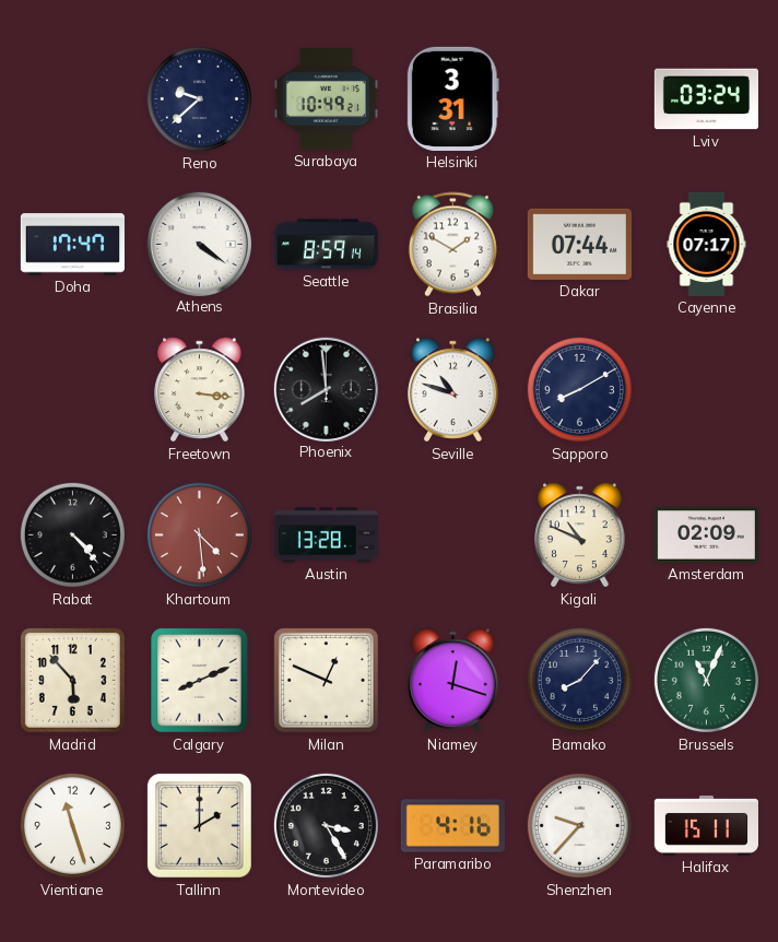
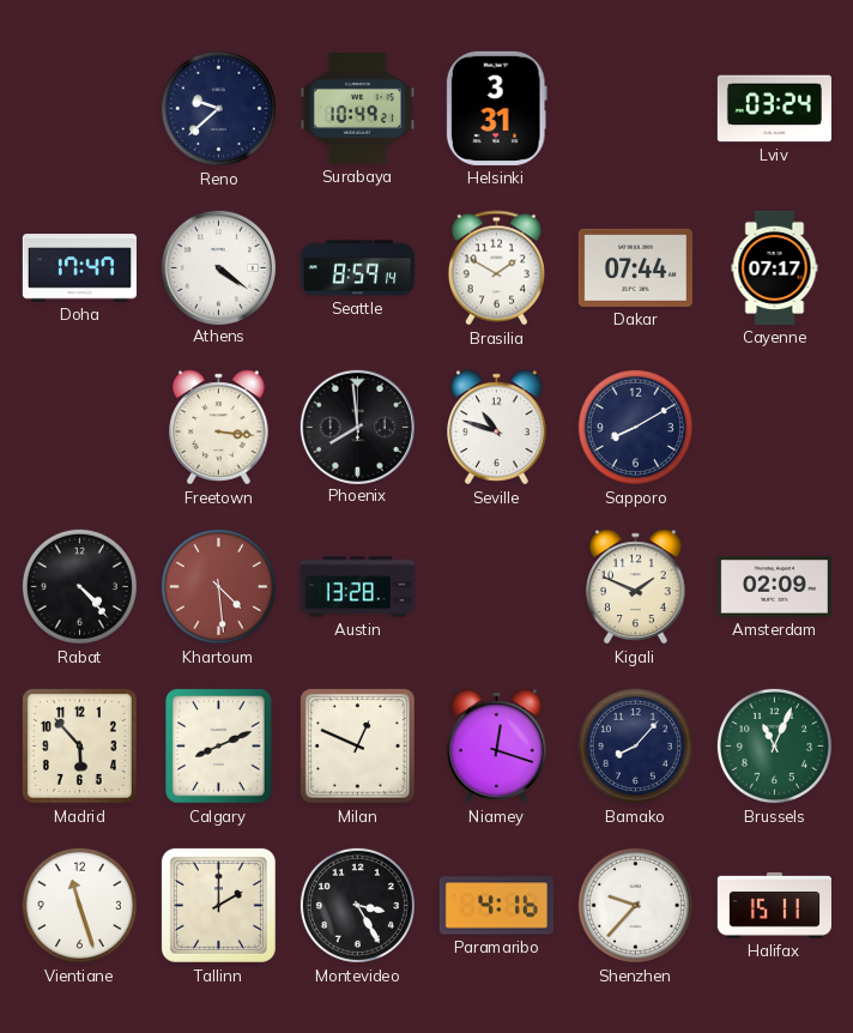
Kigali: 10:49 -> 1:49
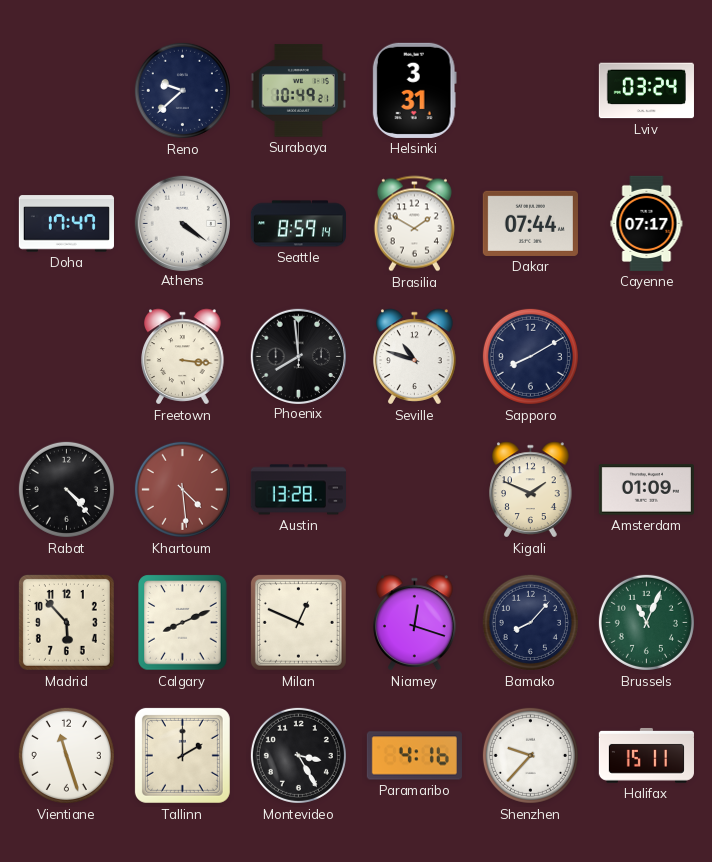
Amsterdam: 02:09 -> 01:09
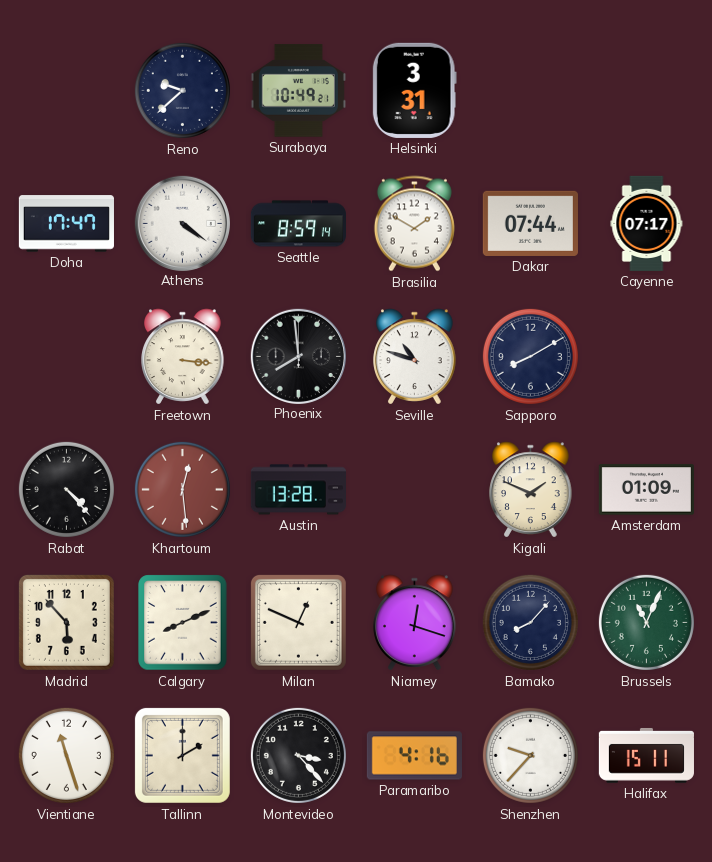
Lviv: 03:24 -> none
Khartoum: 4:29 -> 12:29
Montevideo: 3:25 -> 3:23
